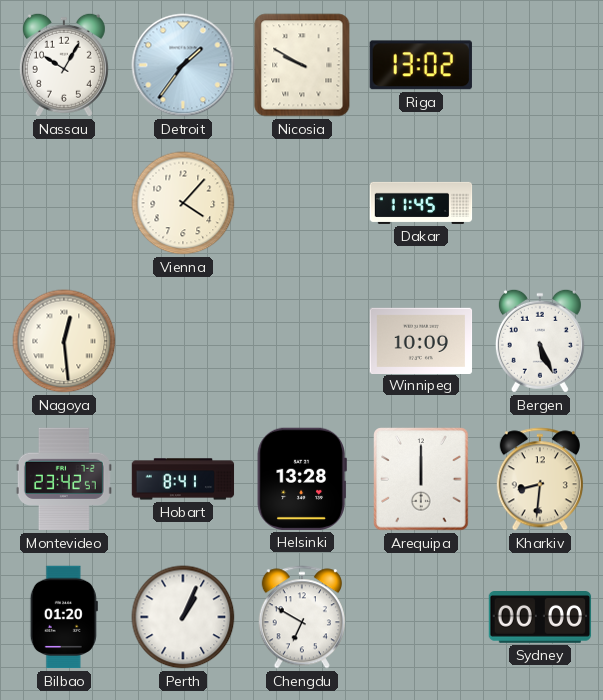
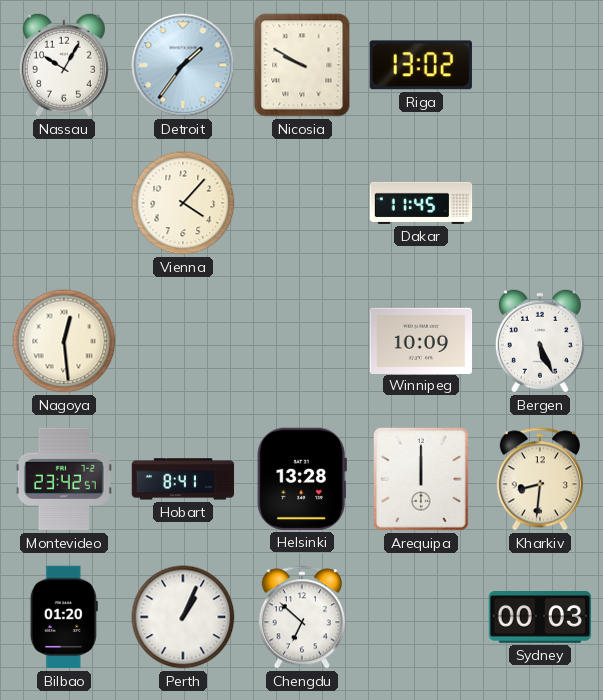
Chengdu: 6:50 -> 6:52
Sydney: 00:00 -> 00:03
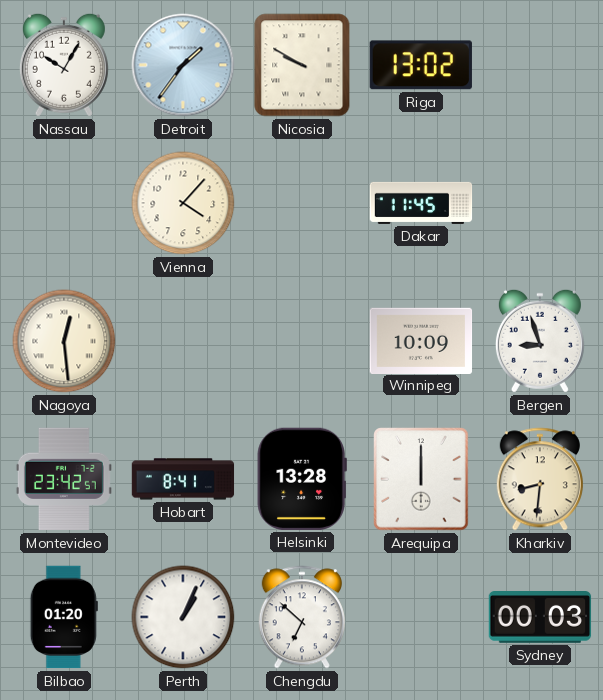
Bergen: 5:26 -> 8:57
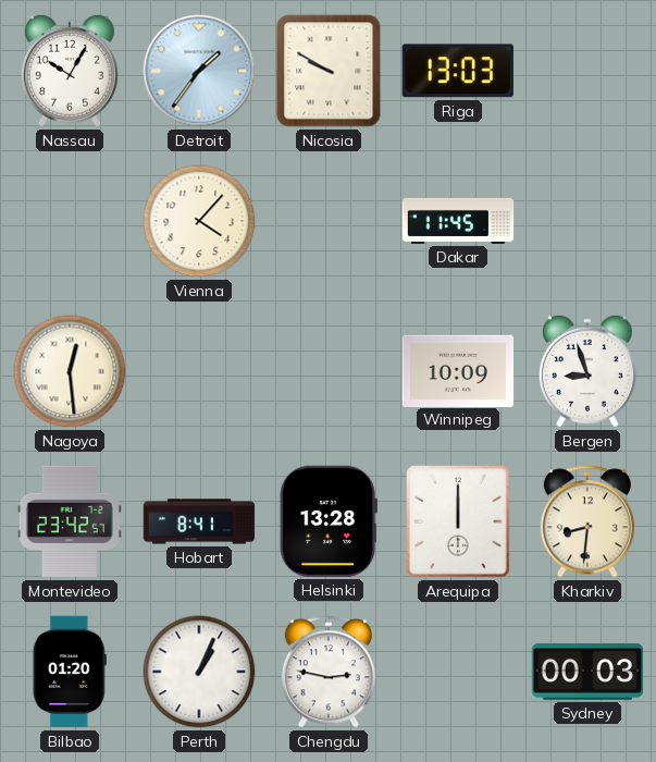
Riga: 13:02 -> 13:03
Chengdu: 6:52 -> 2:47
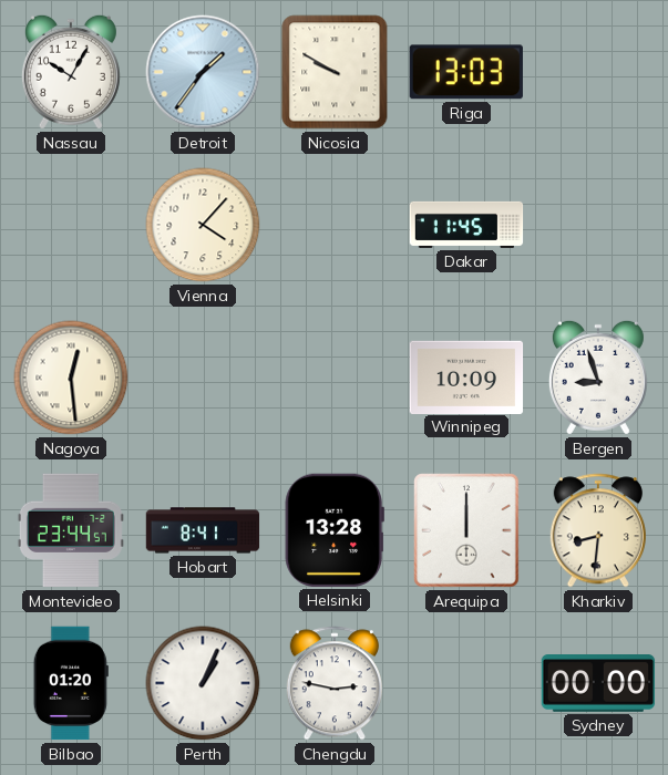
Montevideo: 23:42 -> 23:44
Sydney: 00:03 -> 00:00
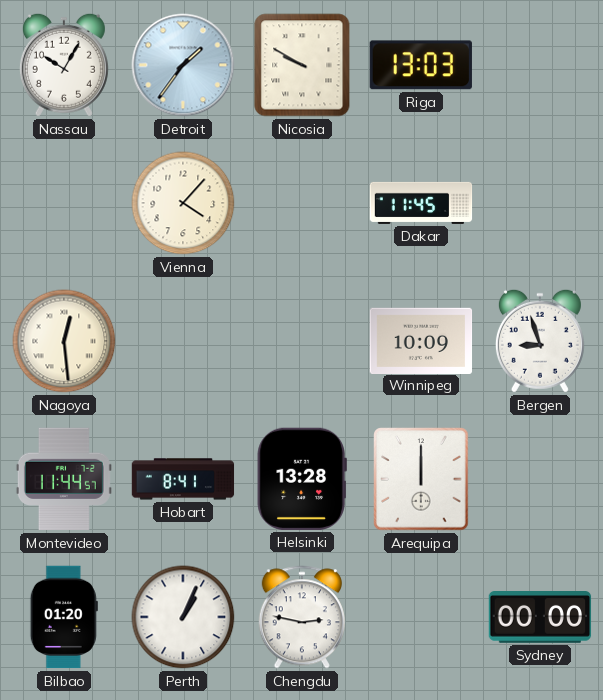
Montevideo: 23:44 -> 11:44
Kharkiv: 8:31 -> none
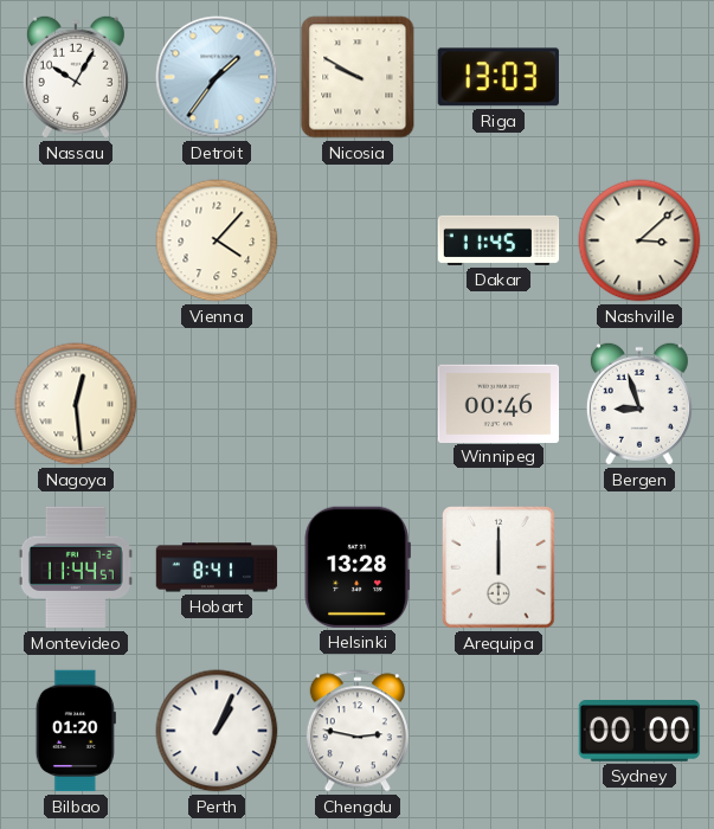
Nashville: none -> 3:08
Winnipeg: 10:09 -> 00:46
